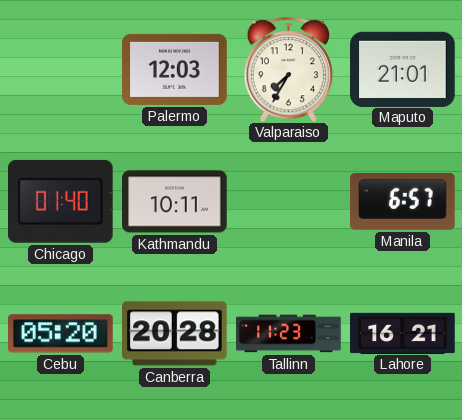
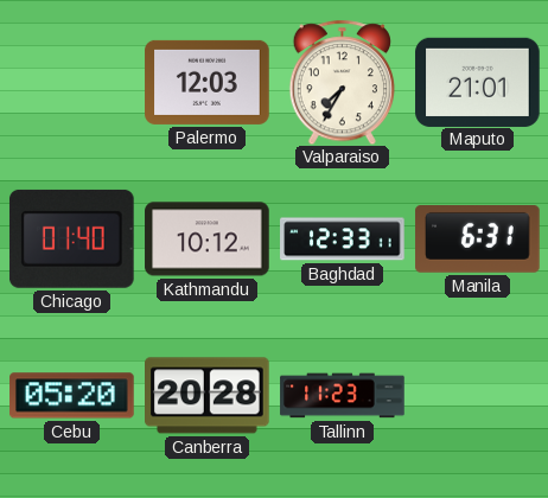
Kathmandu: 10:11 -> 10:12
Baghdad: none -> 12:33
Manila: 6:57 -> 6:31
Lahore: 16:21 -> none
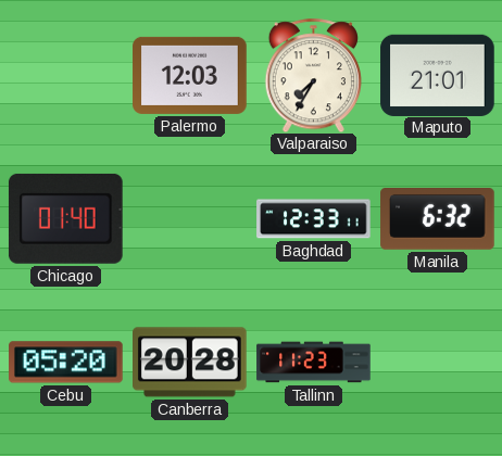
Kathmandu: 10:12 -> none
Manila: 6:31 -> 6:32
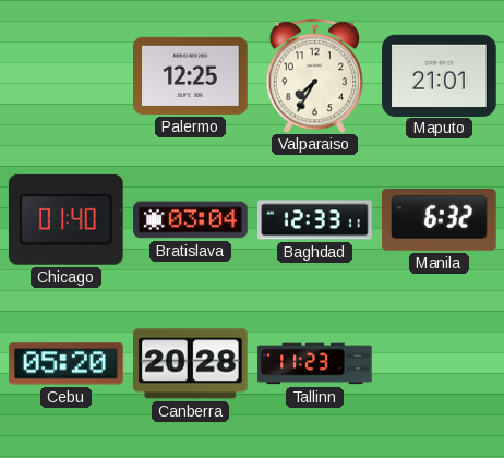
Palermo: 12:03 -> 12:25
Bratislava: none -> 03:04
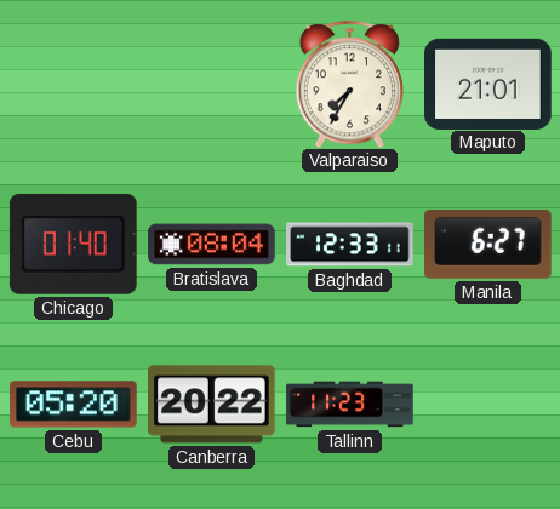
Palermo: 12:25 -> none
Bratislava: 03:04 -> 08:04
Manila: 6:32 -> 6:27
Canberra: 20:28 -> 20:22
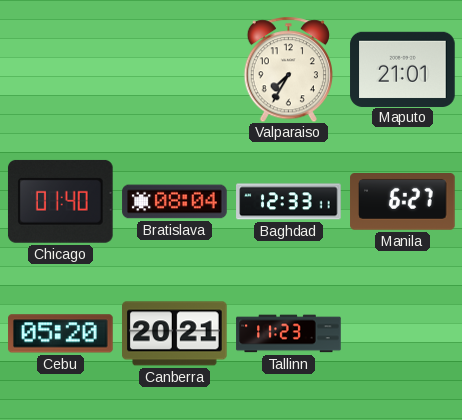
Canberra: 20:22 -> 20:21
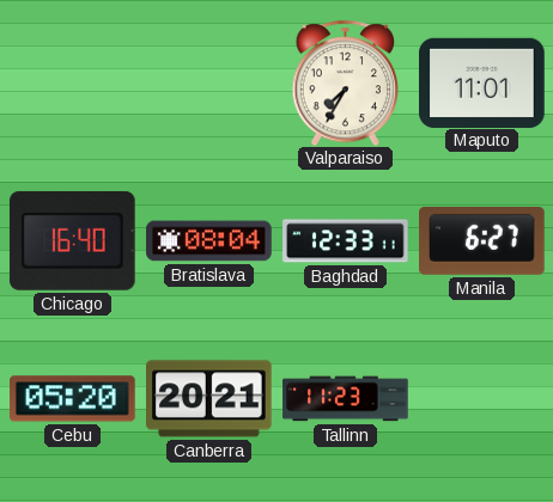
Maputo: 21:01 -> 11:01
Chicago: 01:40 -> 16:40
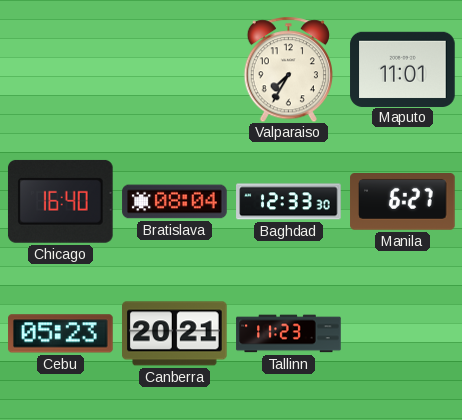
Baghdad: 12:33:11 -> 12:33:30
Cebu: 05:20 -> 05:23
